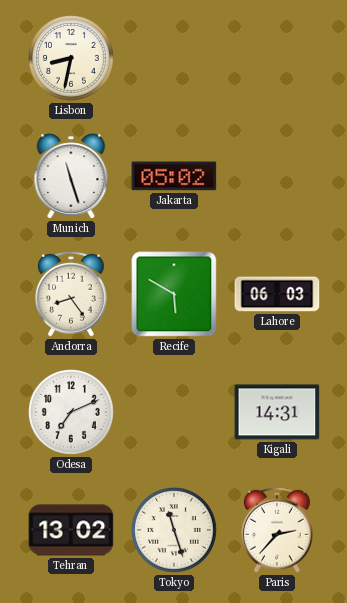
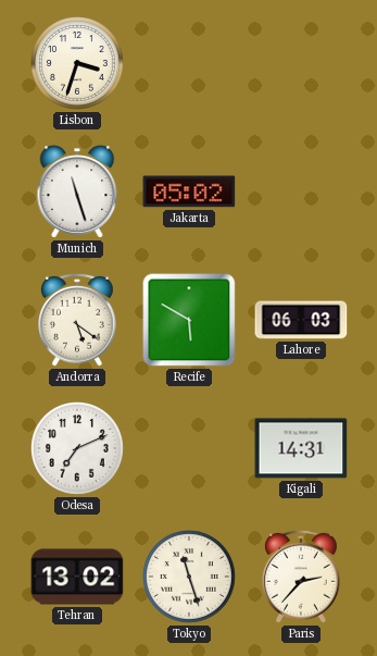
Lisbon: 8:32 -> 3:33
Andorra: 8:24 -> 5:21
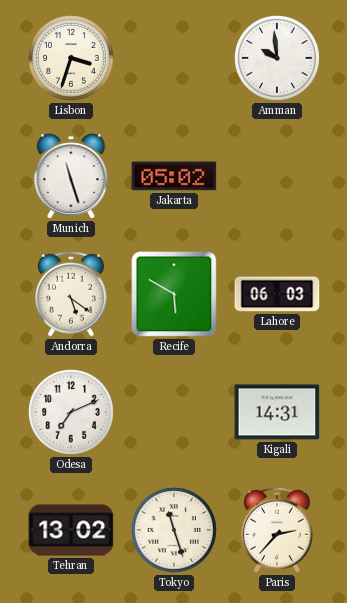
Amman: none -> 9:59
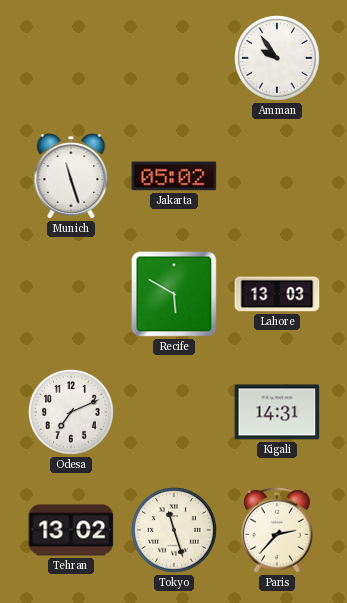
Lisbon: 3:33 -> none
Amman: 9:59 -> 9:54
Andorra: 5:21 -> none
Lahore: 06:03 -> 13:03
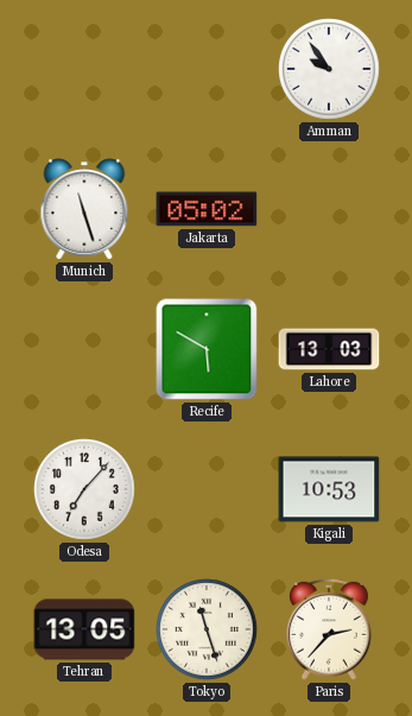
Odesa: 7:11 -> 7:07
Kigali: 14:31 -> 10:53
Tehran: 13:02 -> 13:05
